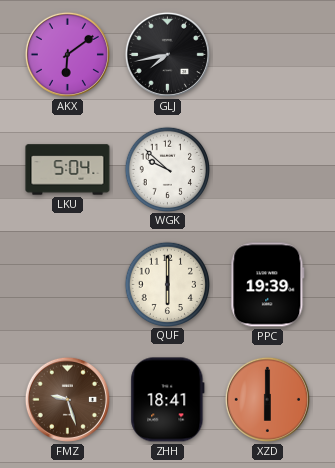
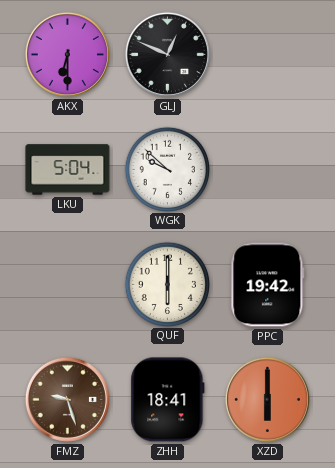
AKX: 6:09 -> 6:30
GLJ: 7:43 -> 12:49
PPC: 19:39 -> 19:42
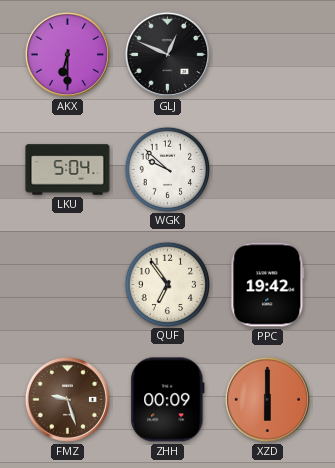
QUF: 6:00 -> 6:54
ZHH: 18:41 -> 00:09
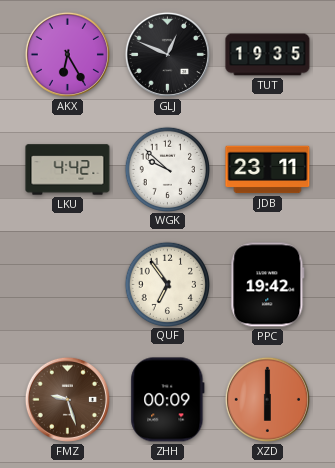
AKX: 6:30 -> 6:25
TUT: none -> 19:35
LKU: 5:04 -> 4:42
JDB: none -> 23:11
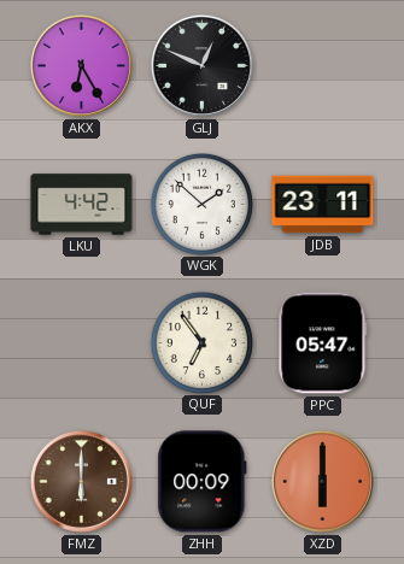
TUT: 19:35 -> none
WGK: 9:52 -> 1:52
PPC: 19:42 -> 05:47
FMZ: 9:27 -> 6:00
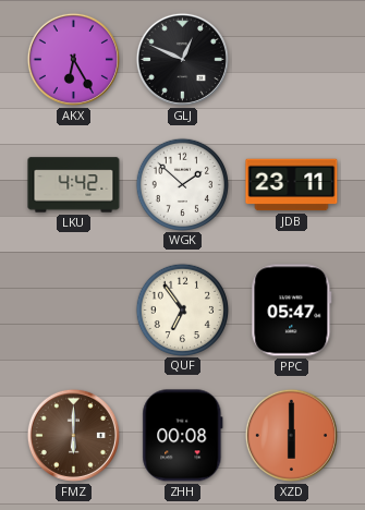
ZHH: 00:09 -> 00:08
